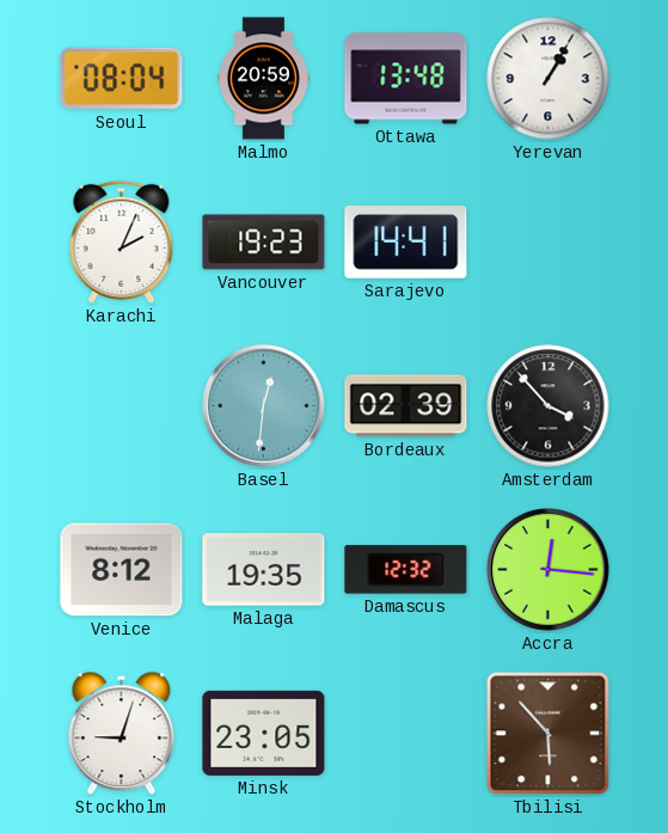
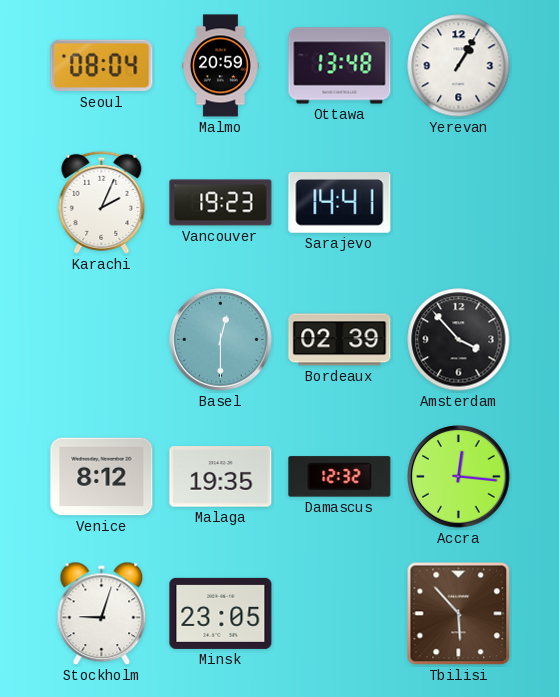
Basel: 12:31 -> 12:30
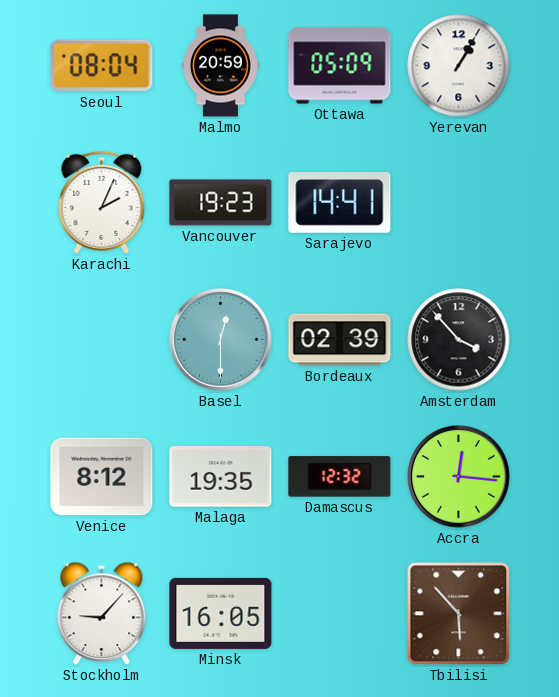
Ottawa: 13:48 -> 05:09
Stockholm: 9:03 -> 9:07
Minsk: 23:05 -> 16:05
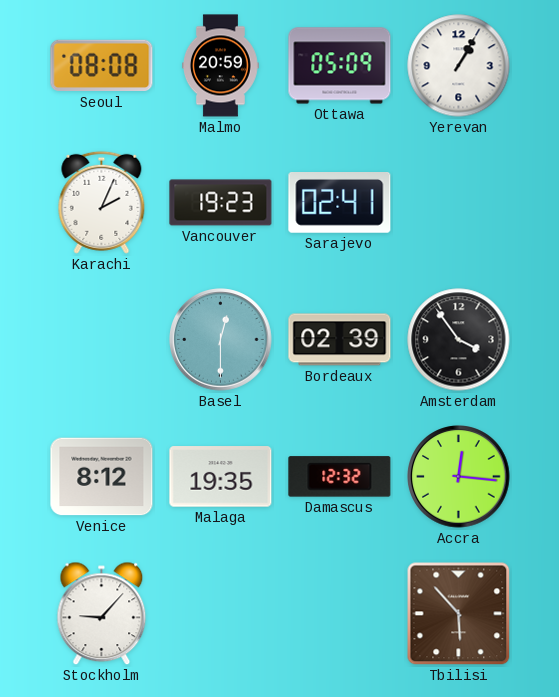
Seoul: 08:04 -> 08:08
Sarajevo: 14:41 -> 02:41
Amsterdam: 3:53 -> 3:54
Minsk: 16:05 -> none
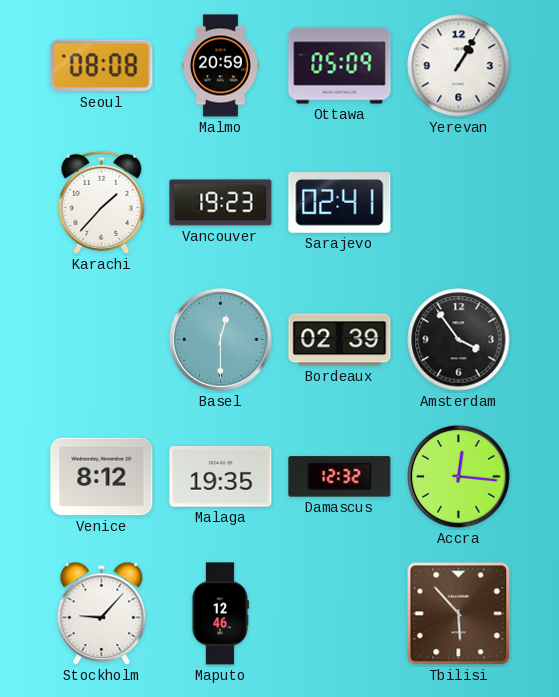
Karachi: 2:04 -> 1:37
Maputo: none -> 12:46
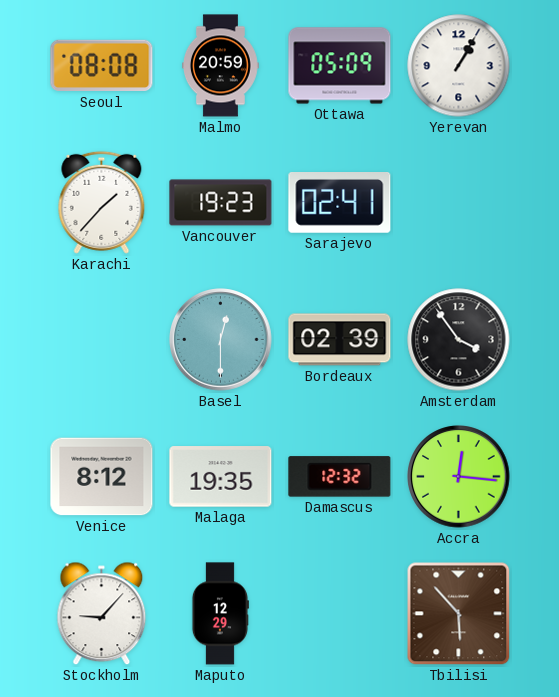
Maputo: 12:46 -> 12:29
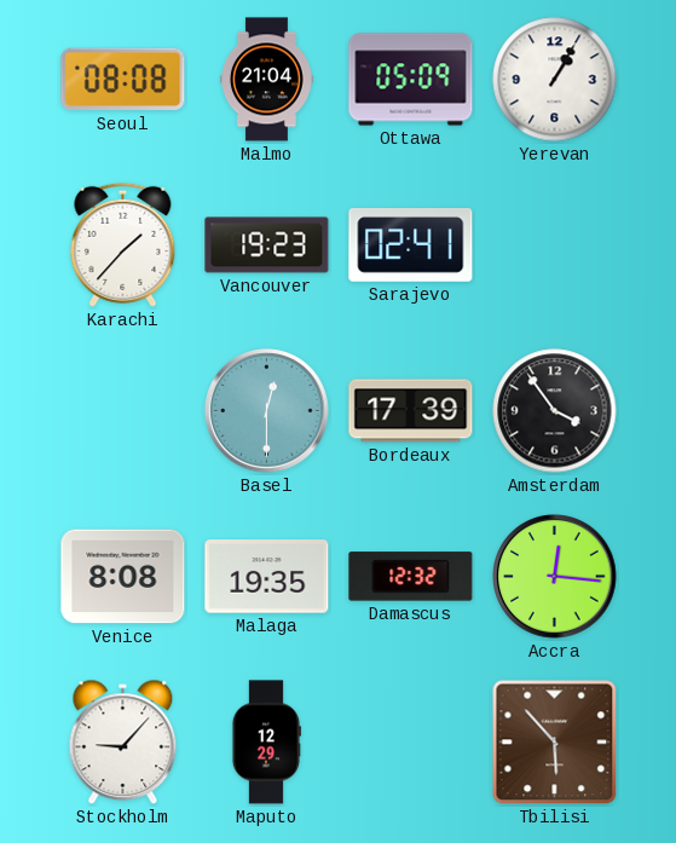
Malmo: 20:59 -> 21:04
Bordeaux: 02:39 -> 17:39
Venice: 8:12 -> 8:08
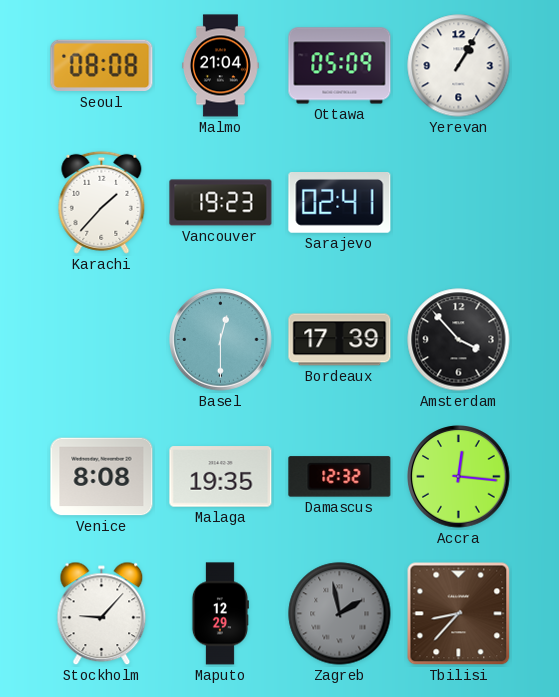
Amsterdam: 3:54 -> 3:53
Zagreb: none -> 1:58
Tbilisi: 5:53 -> 8:37
